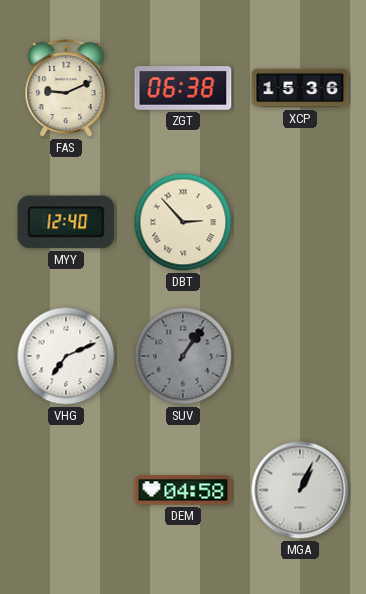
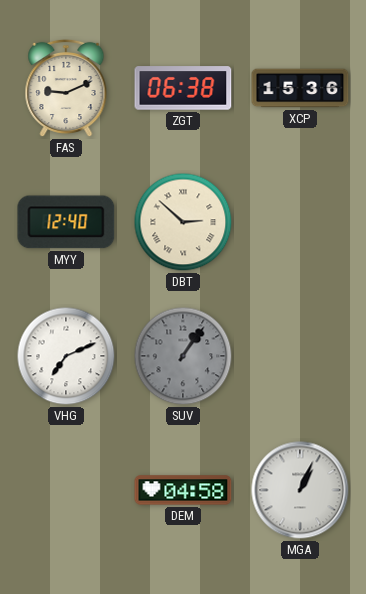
DBT: 2:53 -> 2:52
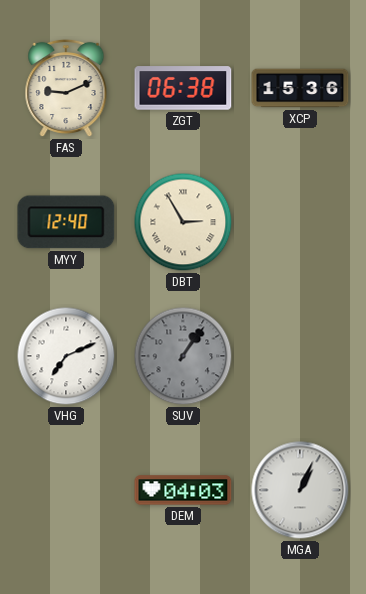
DBT: 2:52 -> 2:55
DEM: 04:58 -> 04:03
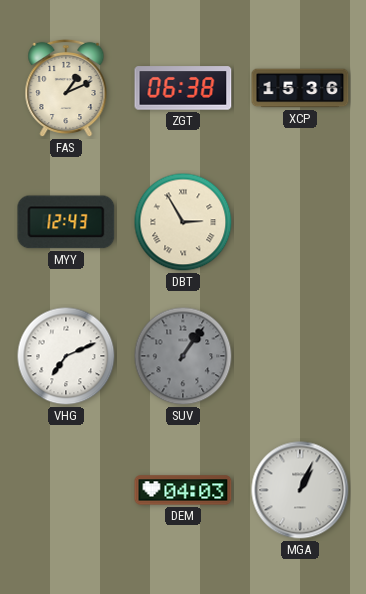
FAS: 9:11 -> 1:11
MYY: 12:40 -> 12:43
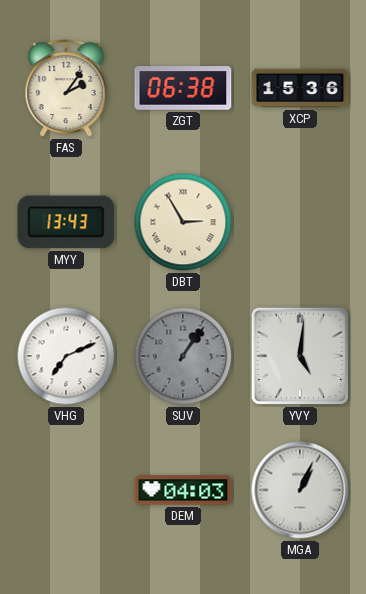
FAS: 1:11 -> 2:06
MYY: 12:43 -> 13:43
YVY: none -> 5:01
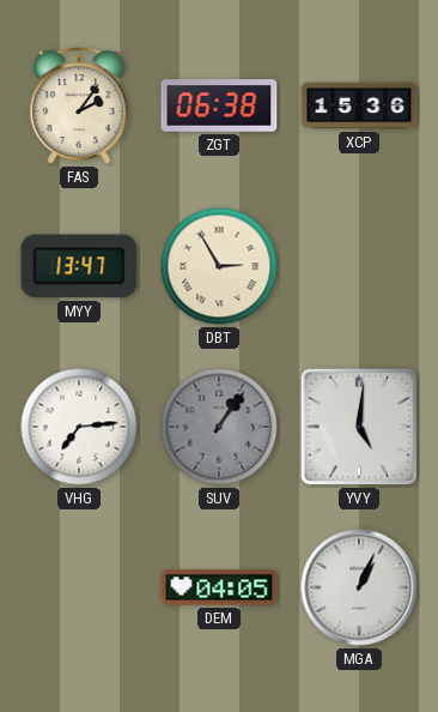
MYY: 13:43 -> 13:47
VHG: 7:11 -> 7:14
DEM: 04:03 -> 04:05
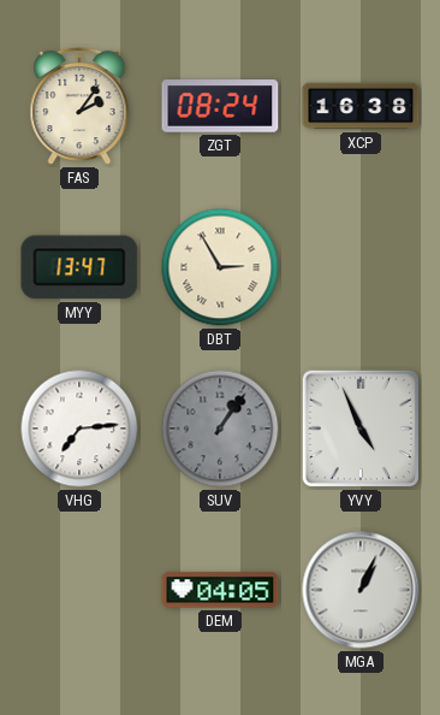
ZGT: 06:38 -> 08:24
XCP: 15:36 -> 16:38
YVY: 5:01 -> 4:56
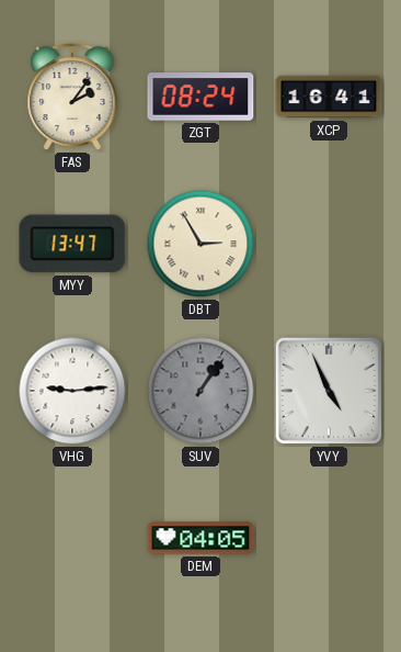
XCP: 16:38 -> 16:41
VHG: 7:14 -> 9:14
MGA: 1:04 -> none
